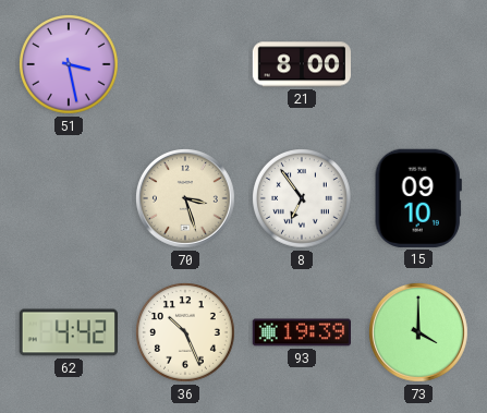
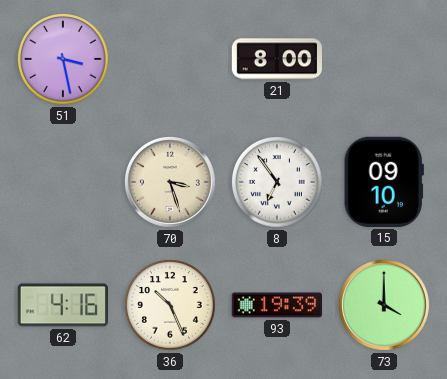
62: 4:42 -> 4:16
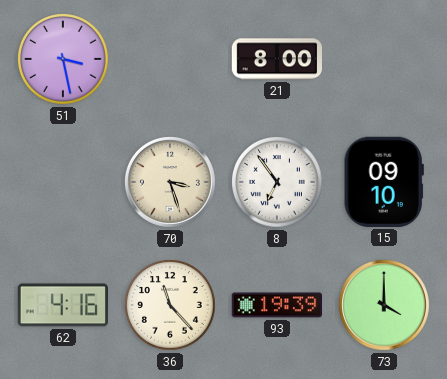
36: 10:26 -> 11:23
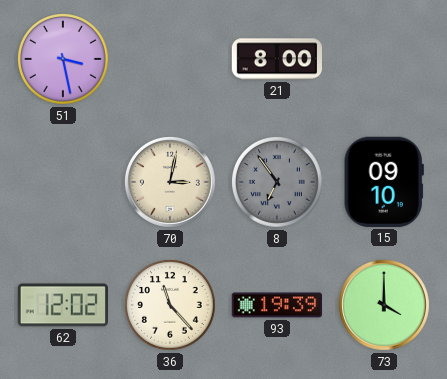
70: 3:27 -> 3:02
8 dial: white -> grey
62: 4:16 -> 12:02
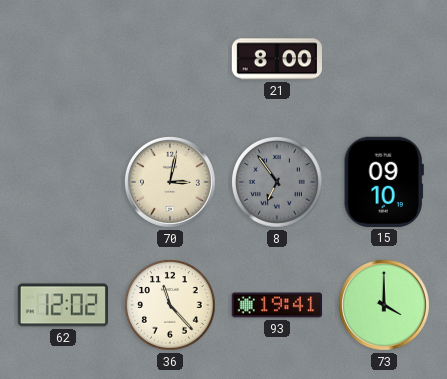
51: 3:28 -> none
93: 19:39 -> 19:41
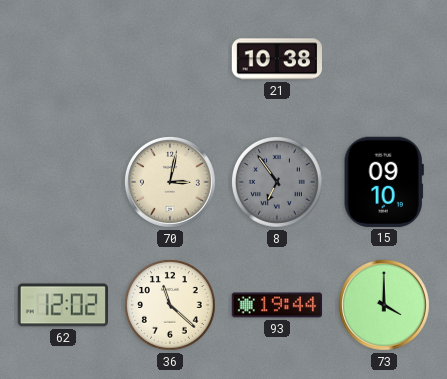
21: 8:00 -> 10:38
36: 11:23 -> 11:22
93: 19:41 -> 19:44
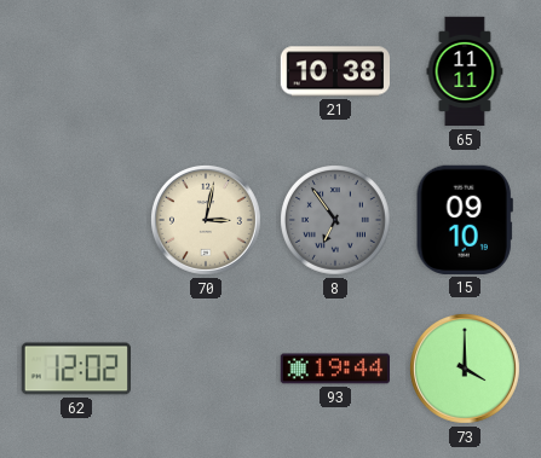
65: none -> 11:11
36: 11:22 -> none
